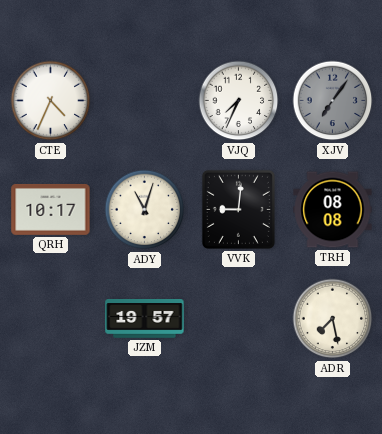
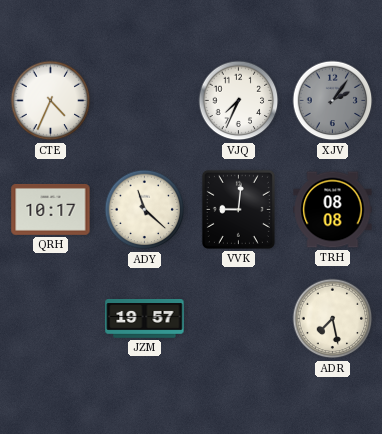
XJV: 7:06 -> 2:06
ADY: 11:03 -> 11:22
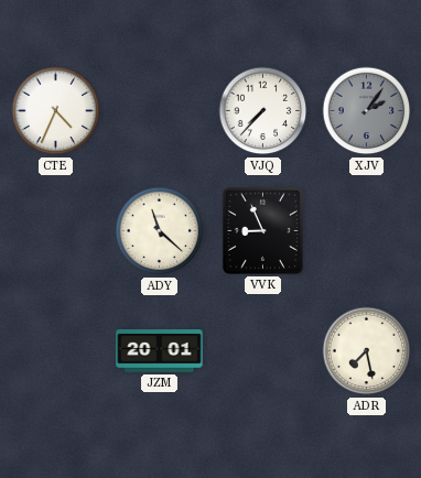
VJQ: 7:34 -> 7:37
QRH: 10:17 -> none
VVK: 9:01 -> 8:56
TRH: 08:08 -> none
JZM: 19:57 -> 20:01
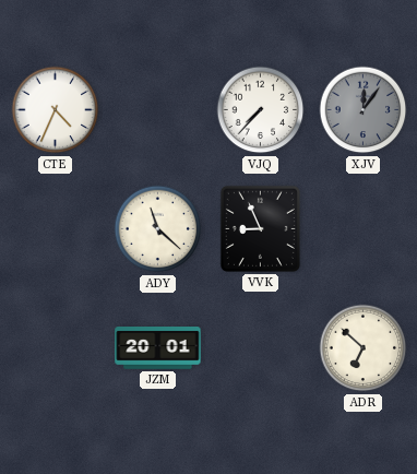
XJV: 2:06 -> 12:06
ADR: 7:28 -> 6:52
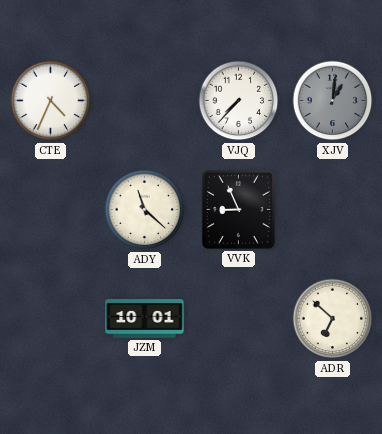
XJV: 12:06 -> 1:01
JZM: 20:01 -> 10:01
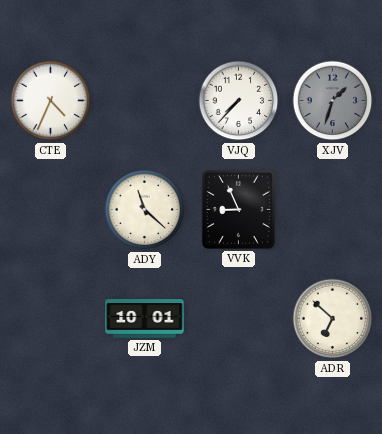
XJV: 1:01 -> 1:33
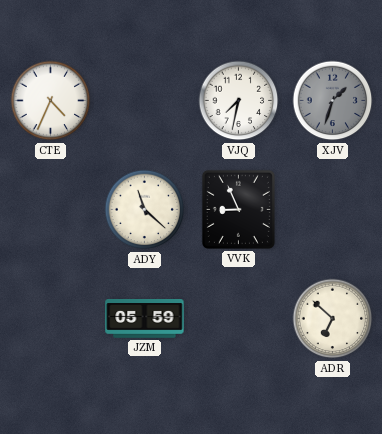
VJQ: 7:37 -> 7:32
JZM: 10:01 -> 05:59
